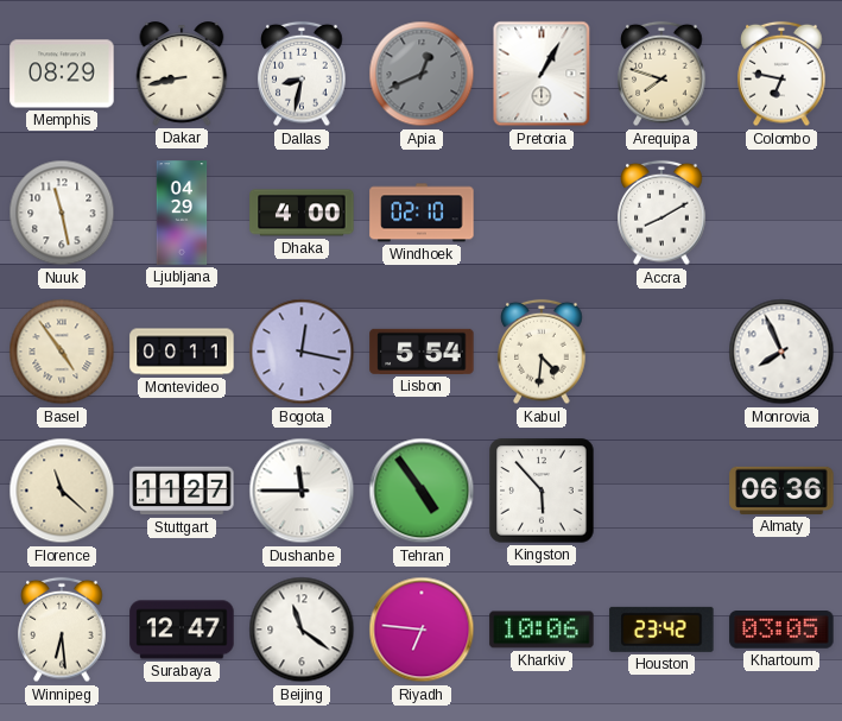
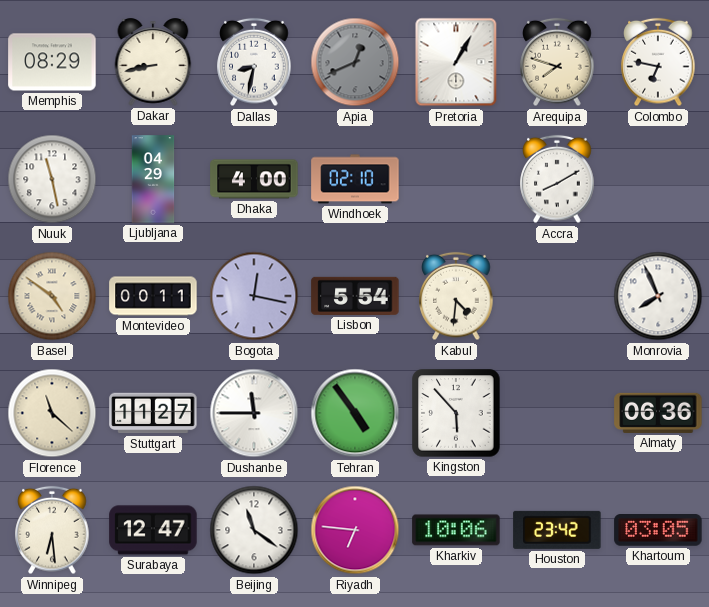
Basel: 4:54 -> 4:51
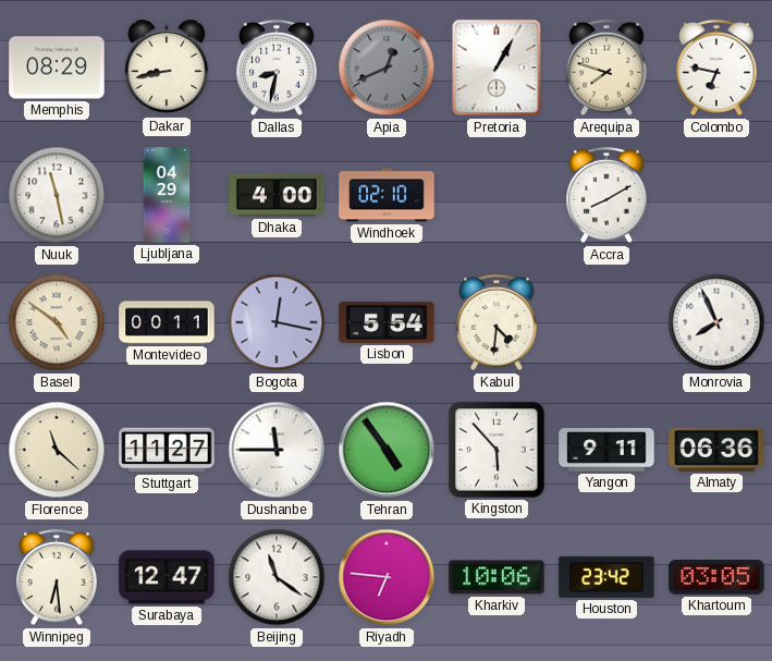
Yangon: none -> 9:11
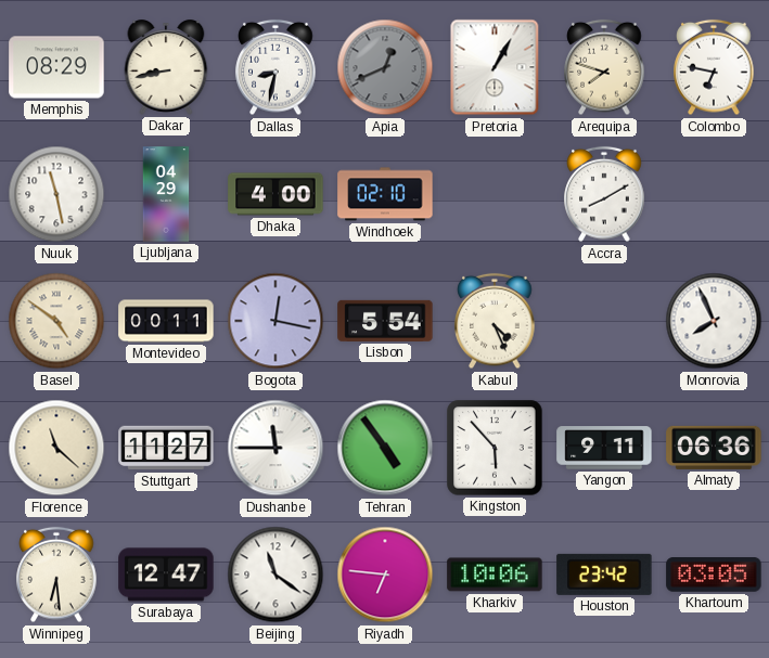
Kabul: 4:31 -> 4:26
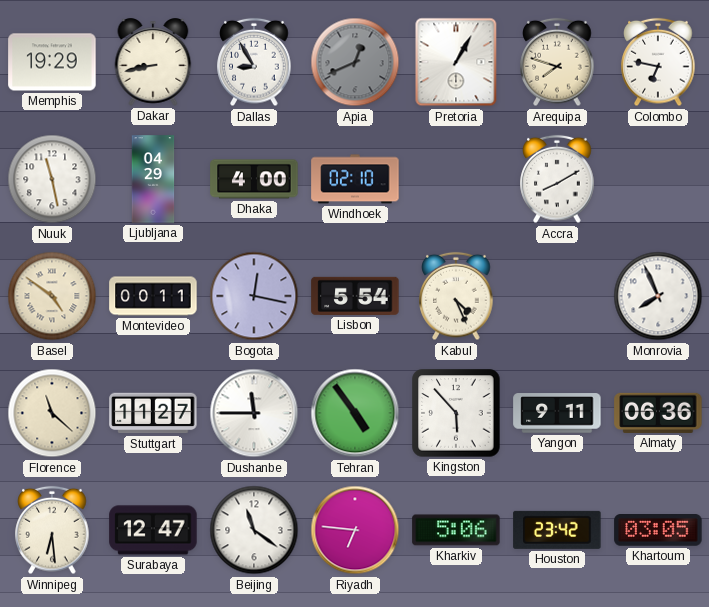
Memphis: 08:29 -> 19:29
Dallas: 8:32 -> 8:55
Kharkiv: 10:06 -> 5:06
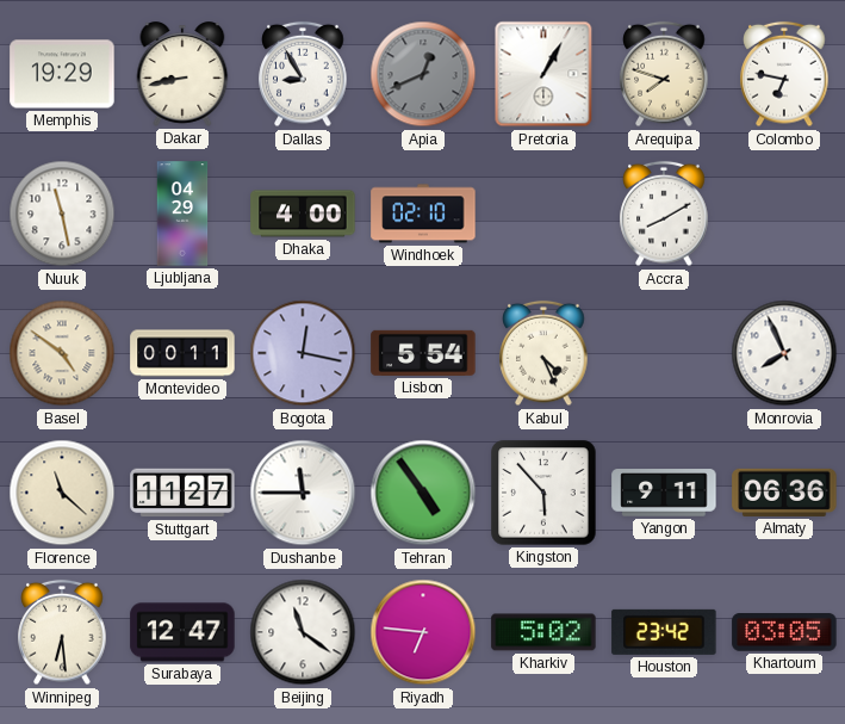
Kharkiv: 5:06 -> 5:02
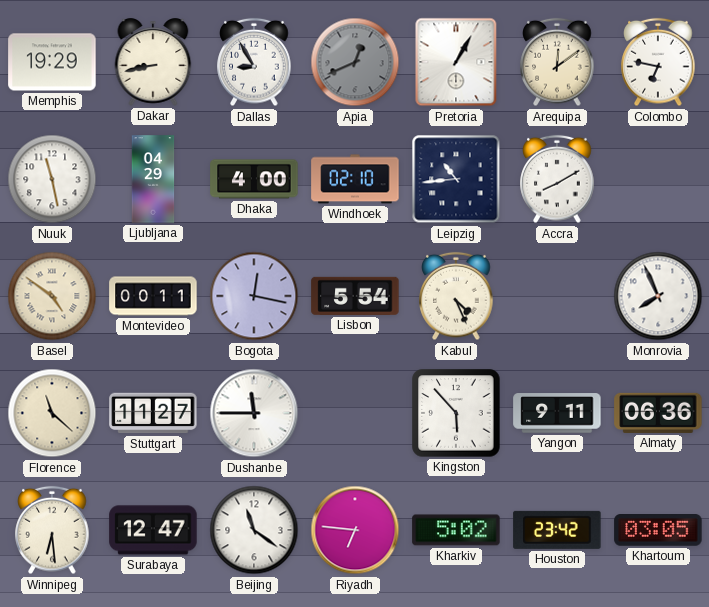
Arequipa: 7:48 -> 12:09
Leipzig: none -> 10:44
Tehran: 4:54 -> none
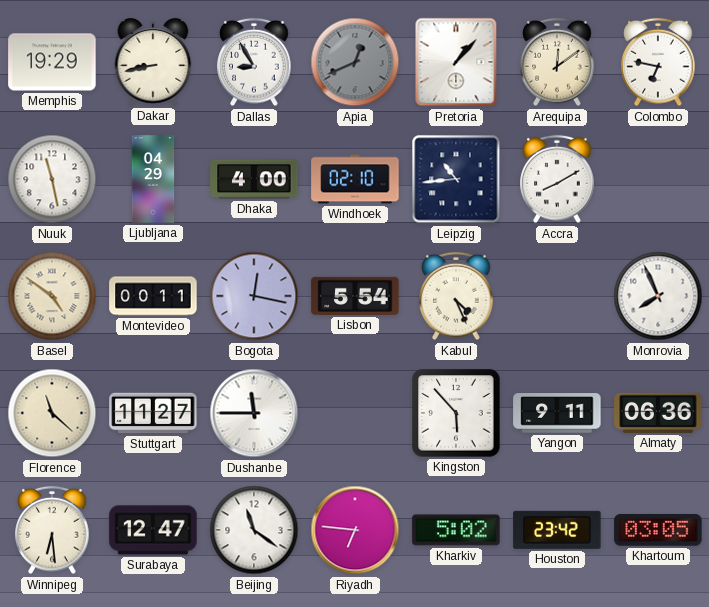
Pretoria: 1:05 -> 1:07
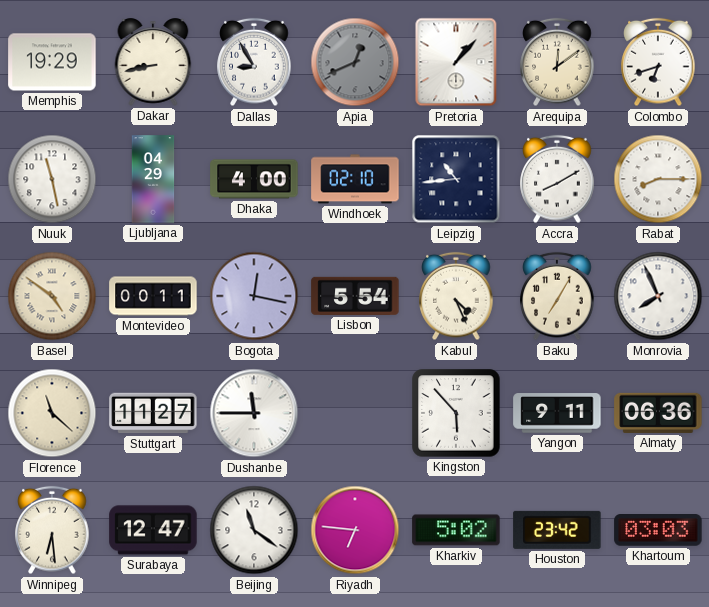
Colombo: 6:47 -> 6:42
Rabat: none -> 8:15
Baku: none -> 7:05
Khartoum: 03:05 -> 03:03
